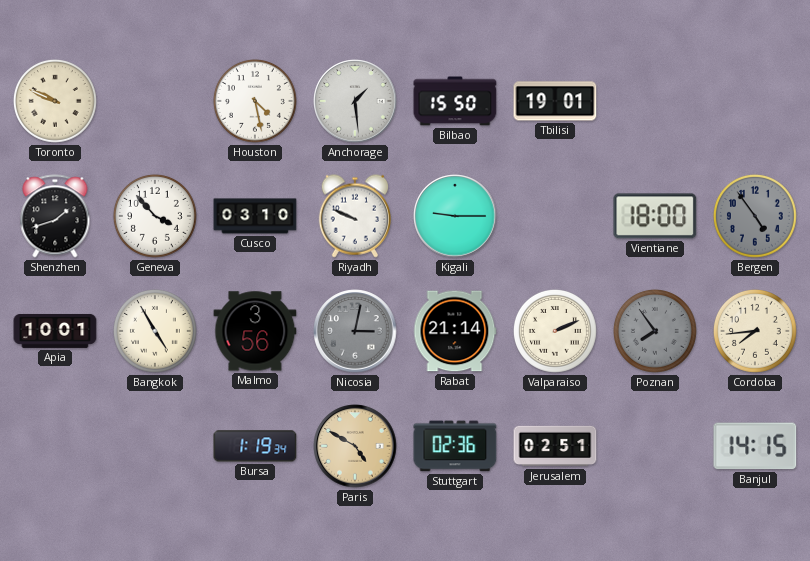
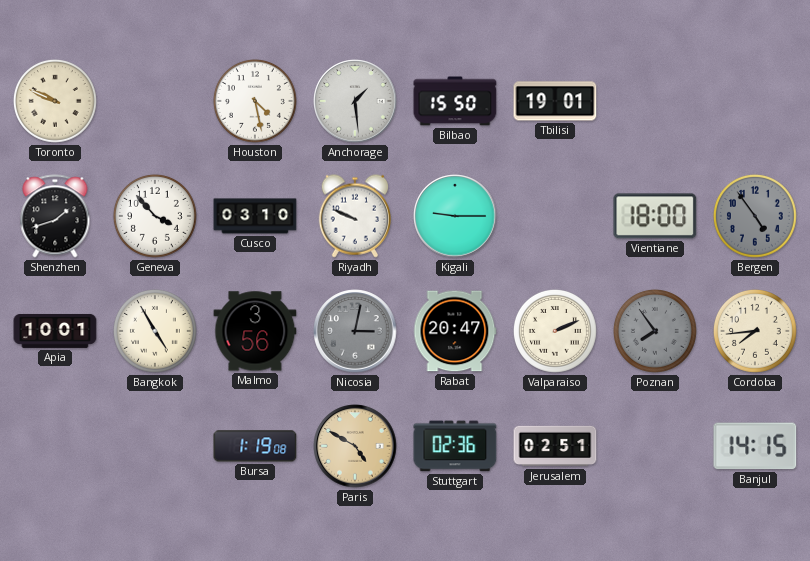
Rabat: 21:14 -> 20:47
Bursa: 1:19:34 -> 1:19:08
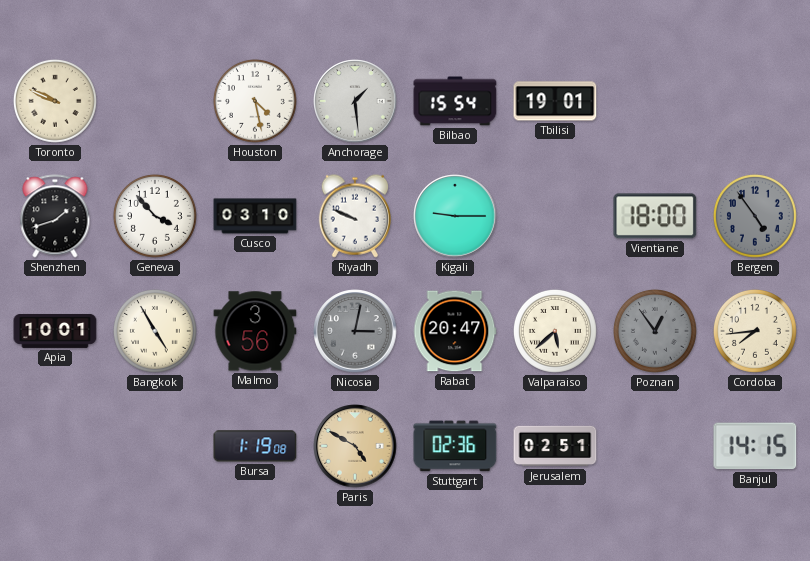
Bilbao: 15:50 -> 15:54
Valparaiso: 2:11 -> 5:38
Poznan: 7:54 -> 12:54
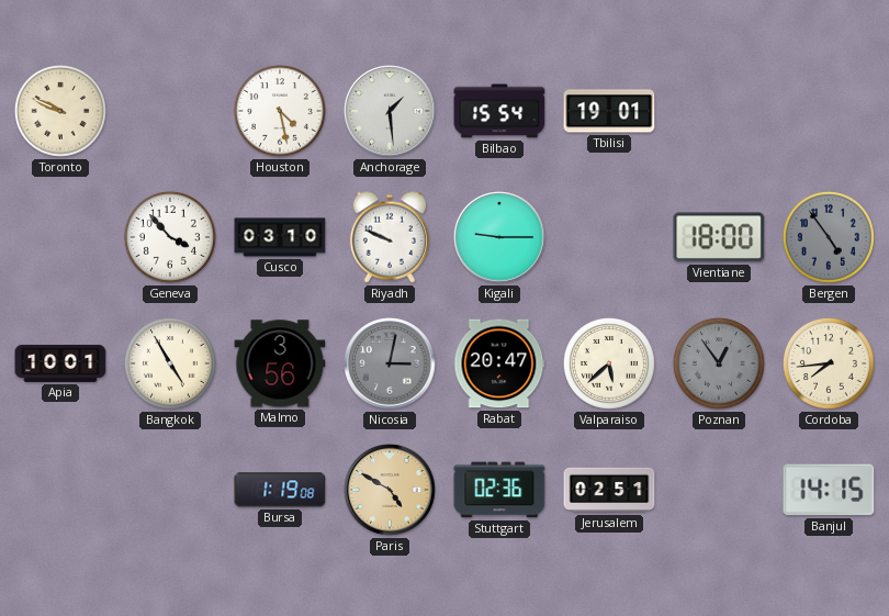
Shenzhen: 1:42 -> none
